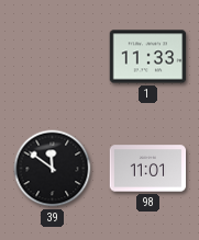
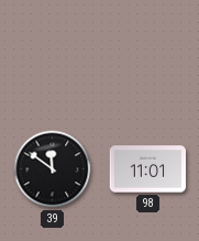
1: 11:33 -> none
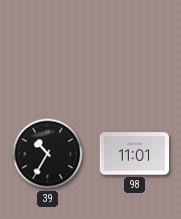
39: 11:51 -> 10:35
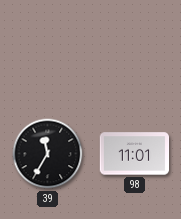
39: 10:35 -> 11:35
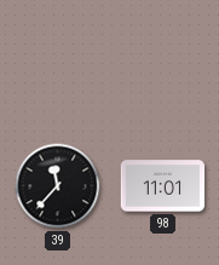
39: 11:35 -> 11:37
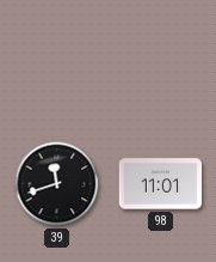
39: 11:37 -> 11:42
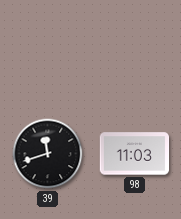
98: 11:01 -> 11:03
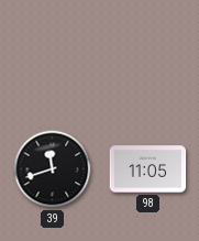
98: 11:03 -> 11:05
